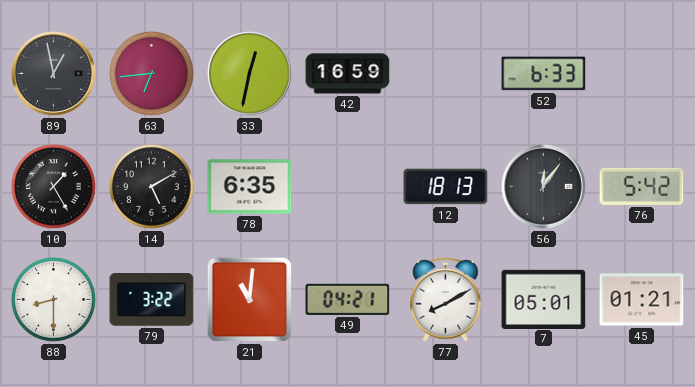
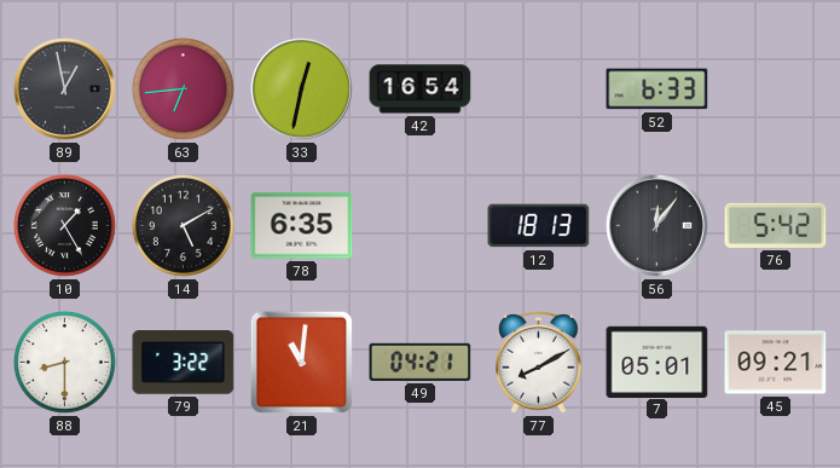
42: 16:59 -> 16:54
45: 01:21 -> 09:21
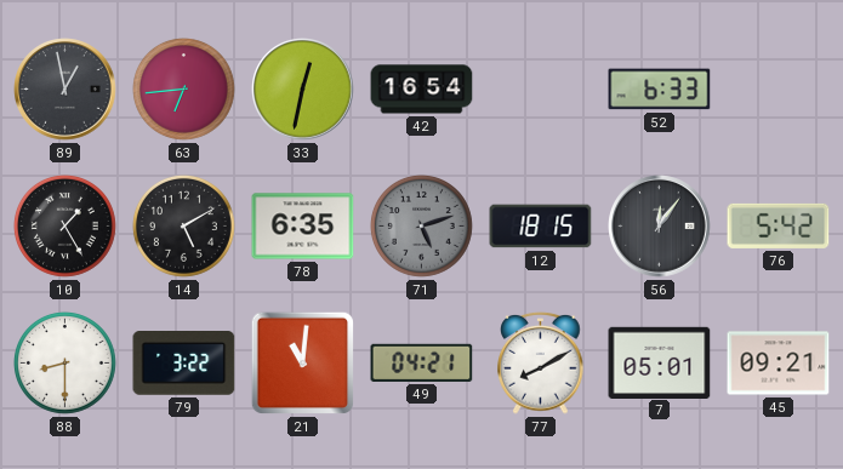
71: none -> 5:12
12: 18:13 -> 18:15
